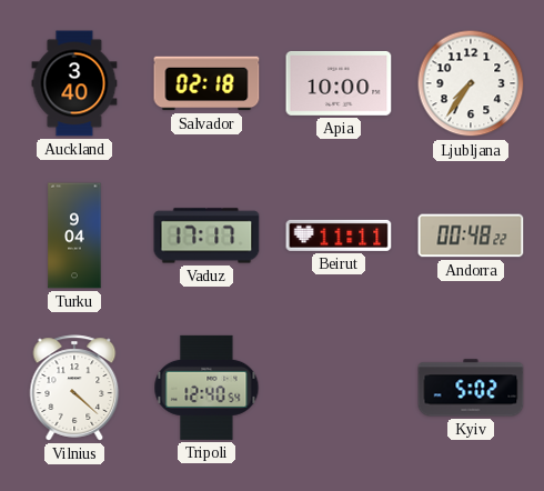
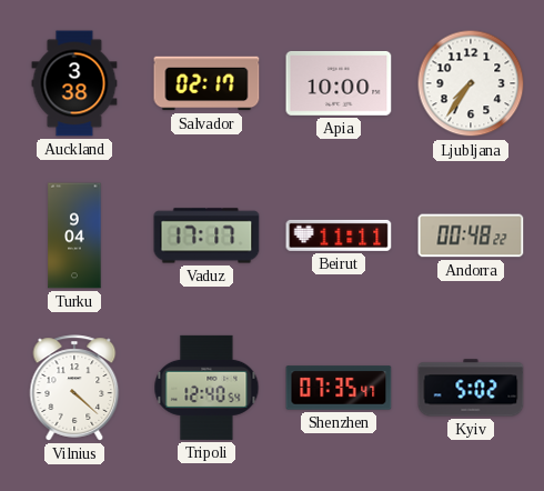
Auckland: 3:40 -> 3:38
Salvador: 02:18 -> 02:17
Shenzhen: none -> 07:35
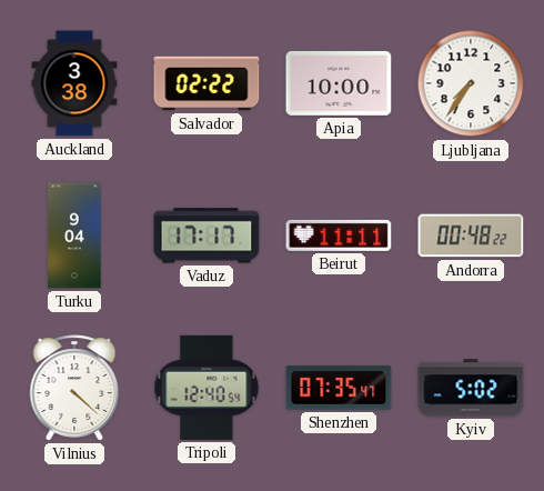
Salvador: 02:17 -> 02:22
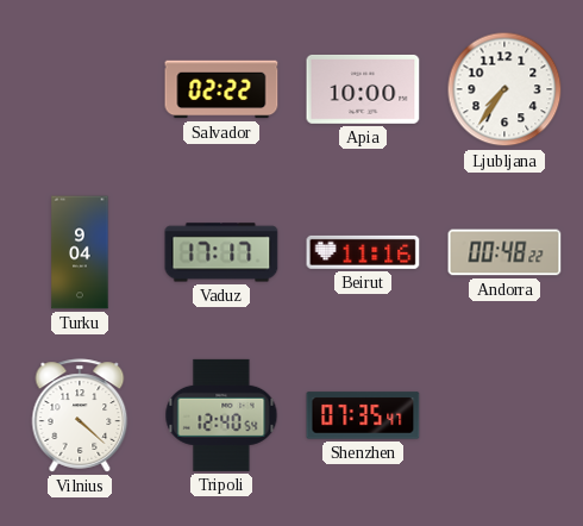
Auckland: 3:38 -> none
Beirut: 11:11 -> 11:16
Kyiv: 5:02 -> none
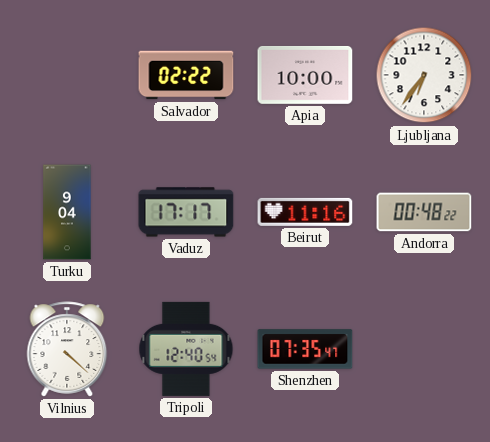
Ljubljana: 7:36 -> 6:36
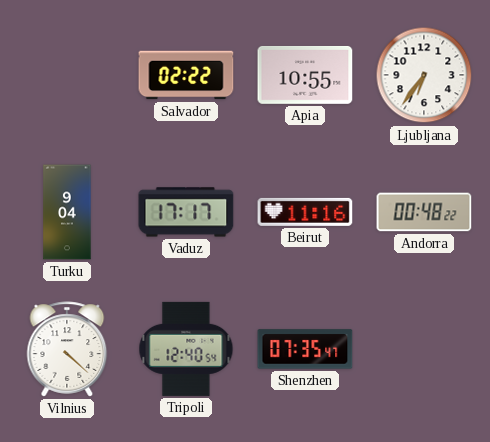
Apia: 10:00 -> 10:55
